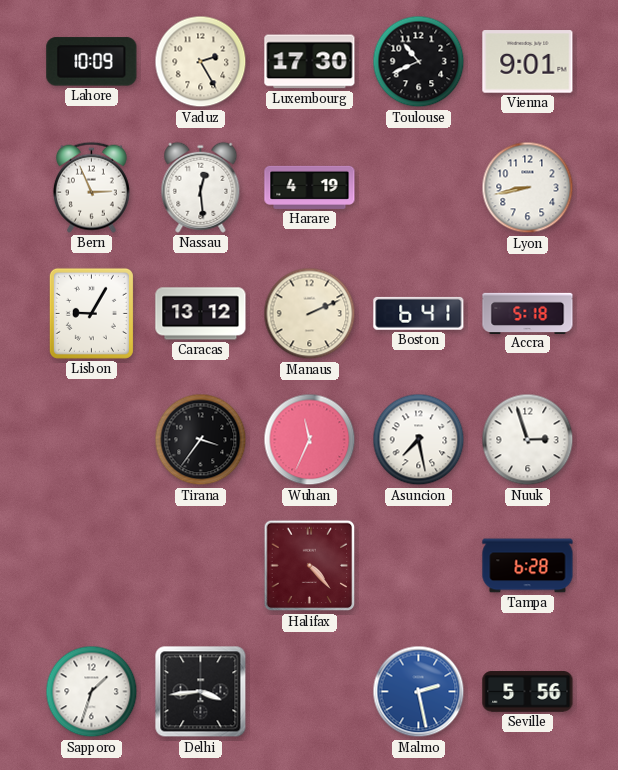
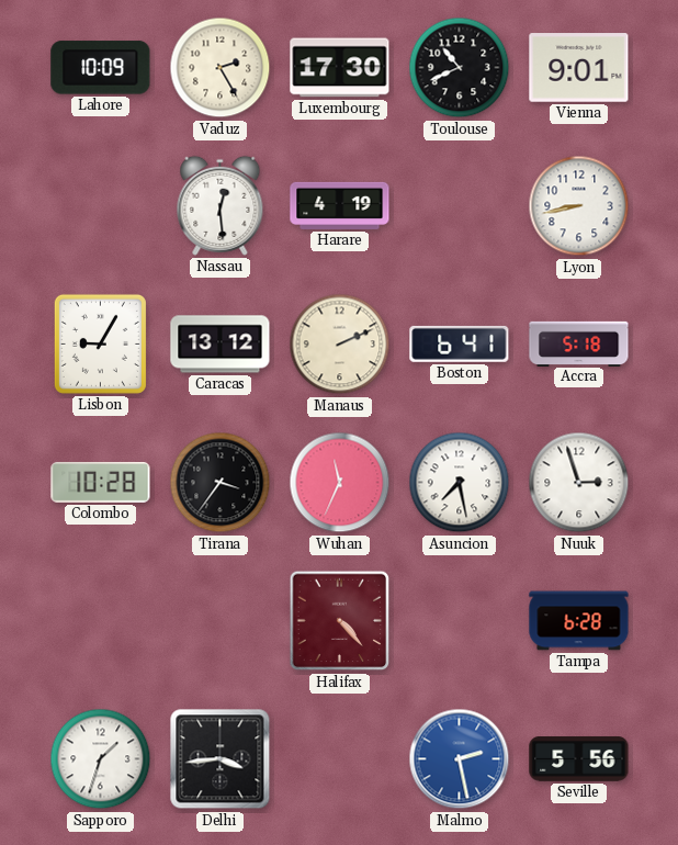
Bern: 2:56 -> none
Colombo: none -> 10:28
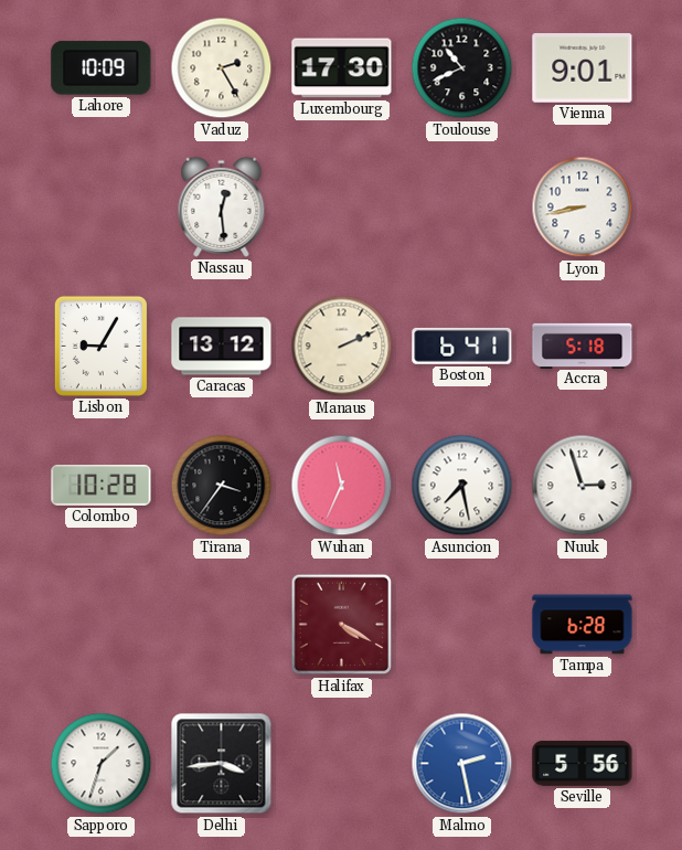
Harare: 4:19 -> none
Halifax: 4:23 -> 4:20
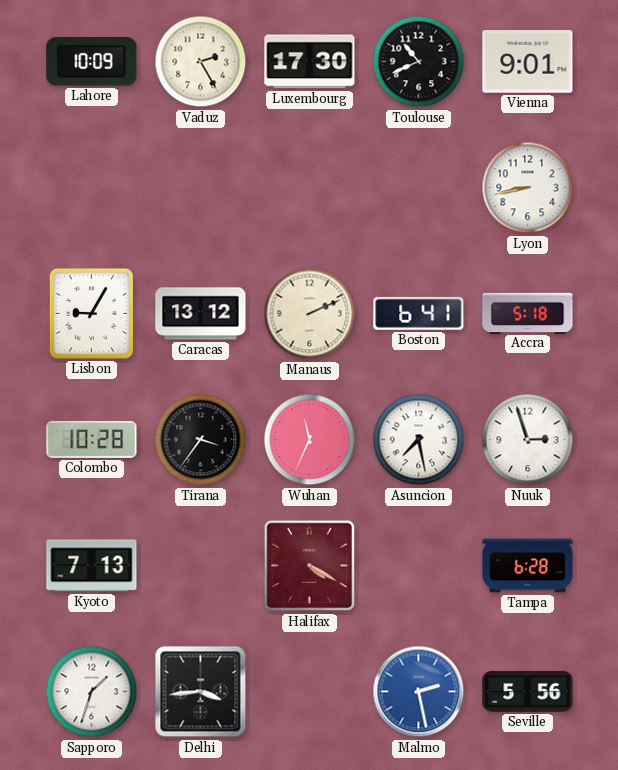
Nassau: 12:29 -> none
Kyoto: none -> 7:13
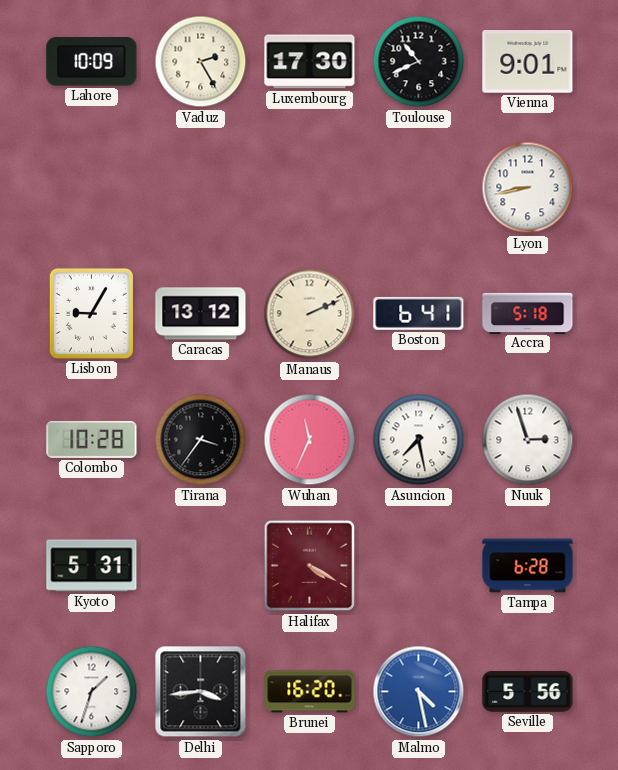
Kyoto: 7:13 -> 5:31
Brunei: none -> 16:20
Malmo: 2:28 -> 4:28
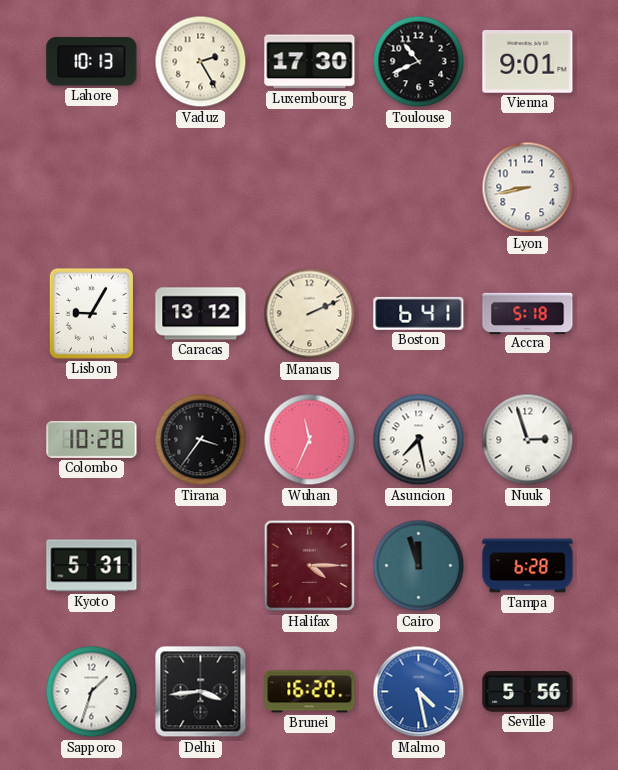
Lahore: 10:09 -> 10:13
Halifax: 4:20 -> 4:15
Cairo: none -> 11:57
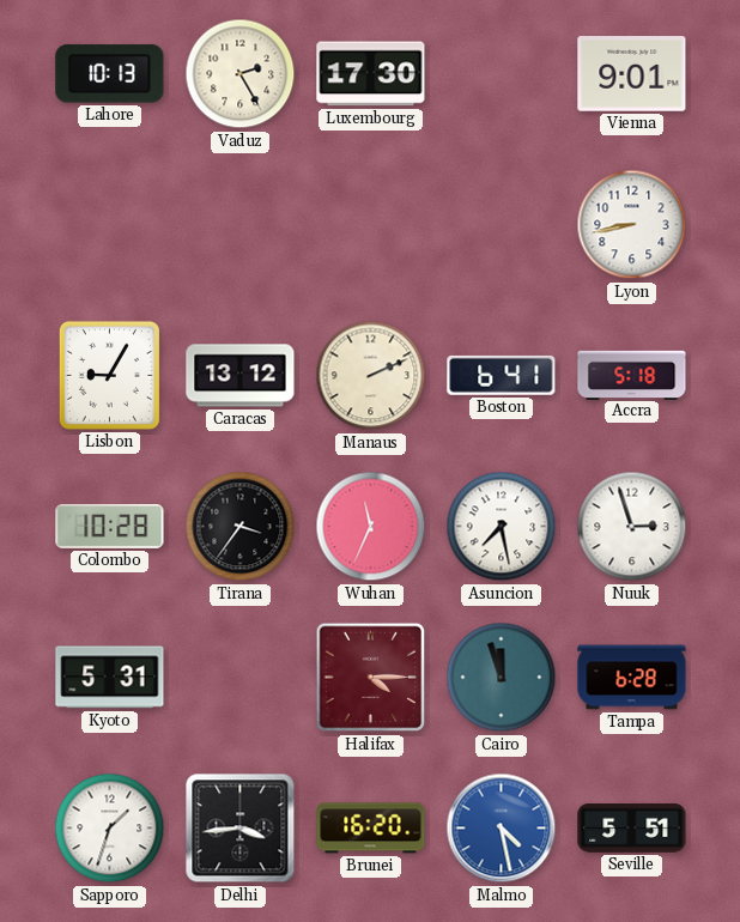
Toulouse: 10:41 -> none
Seville: 5:56 -> 5:51
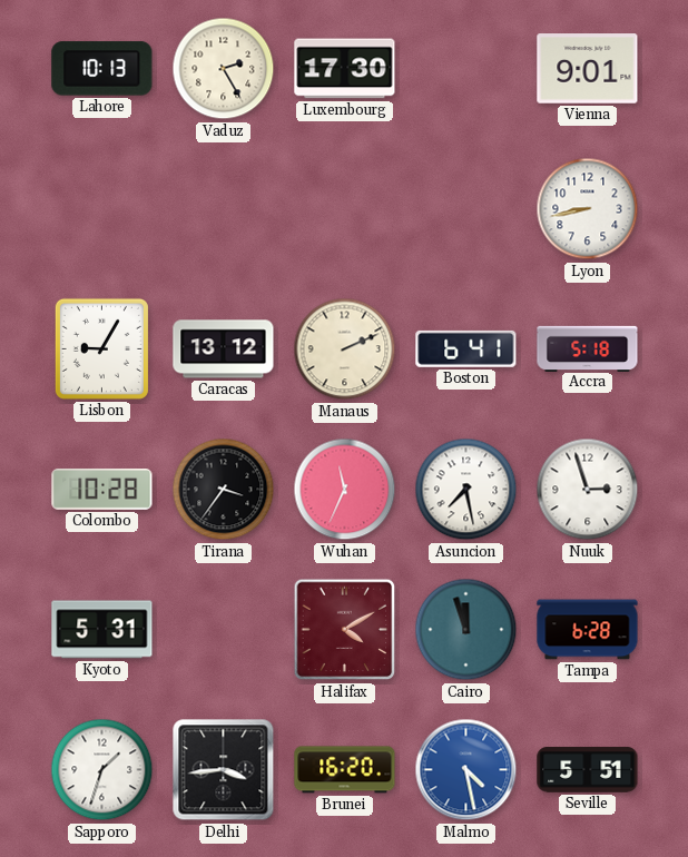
Halifax: 4:15 -> 4:10
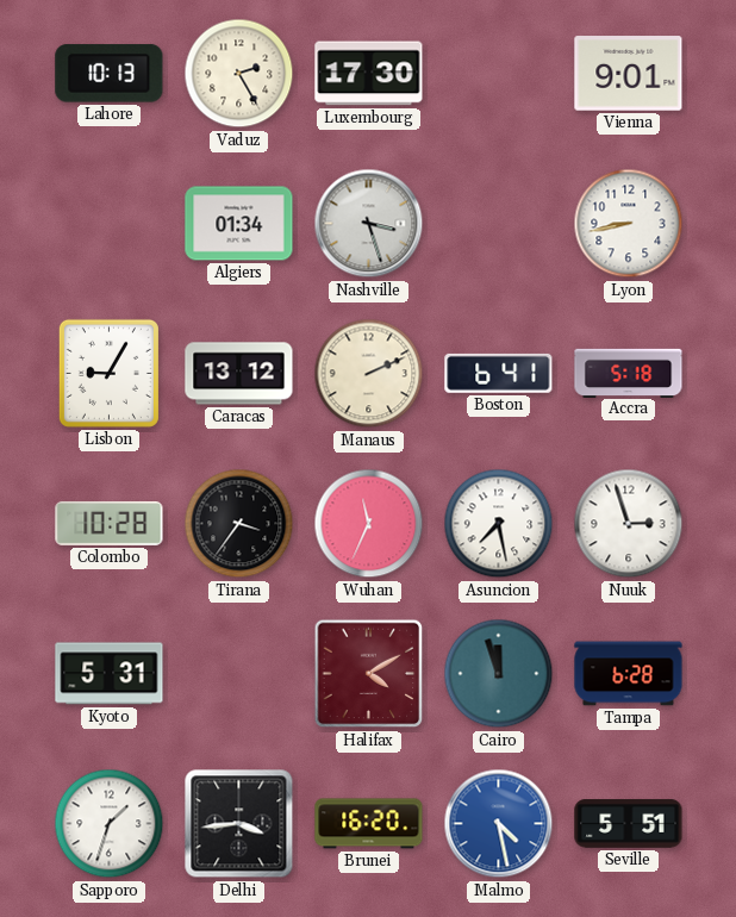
Algiers: none -> 01:34
Nashville: none -> 3:27
